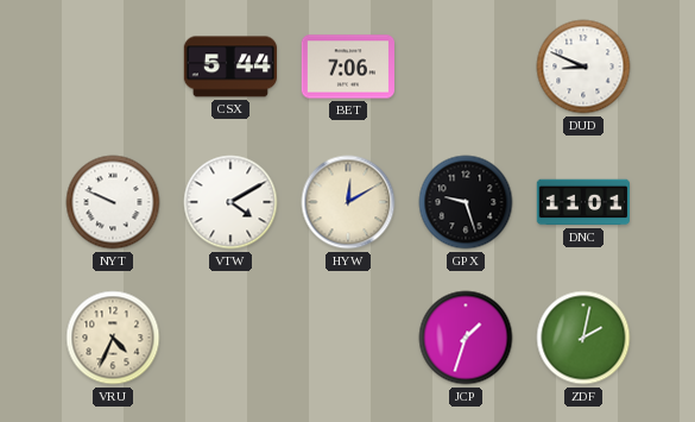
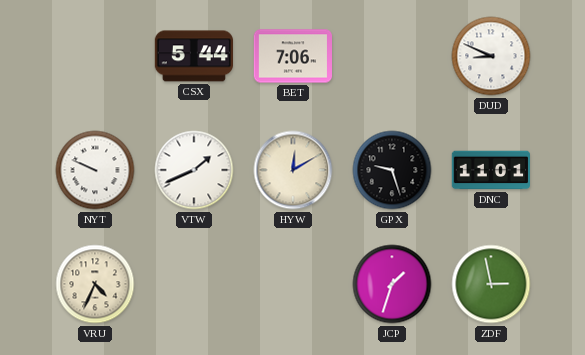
VTW: 4:10 -> 1:41
ZDF: 2:02 -> 2:58
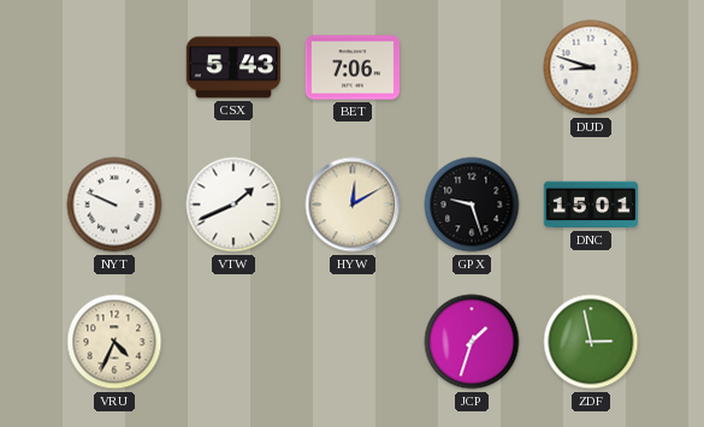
CSX: 5:44 -> 5:43
DUD: 8:49 -> 8:48
DNC: 11:01 -> 15:01
